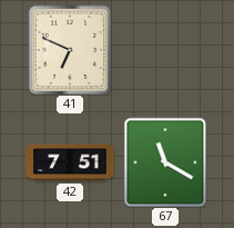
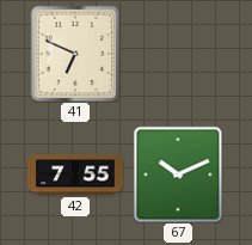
42: 7:51 -> 7:55
67: 11:20 -> 10:11
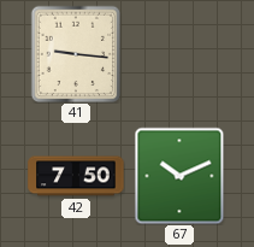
41: 6:49 -> 9:16
42: 7:55 -> 7:50
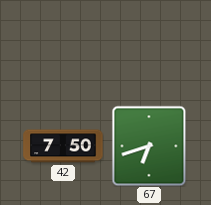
41: 9:16 -> none
67: 10:11 -> 6:42
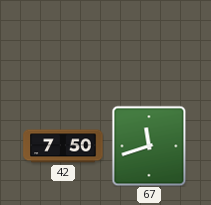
67: 6:42 -> 11:42
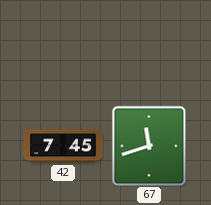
42: 7:50 -> 7:45
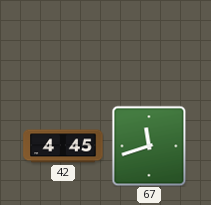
42: 7:45 -> 4:45
